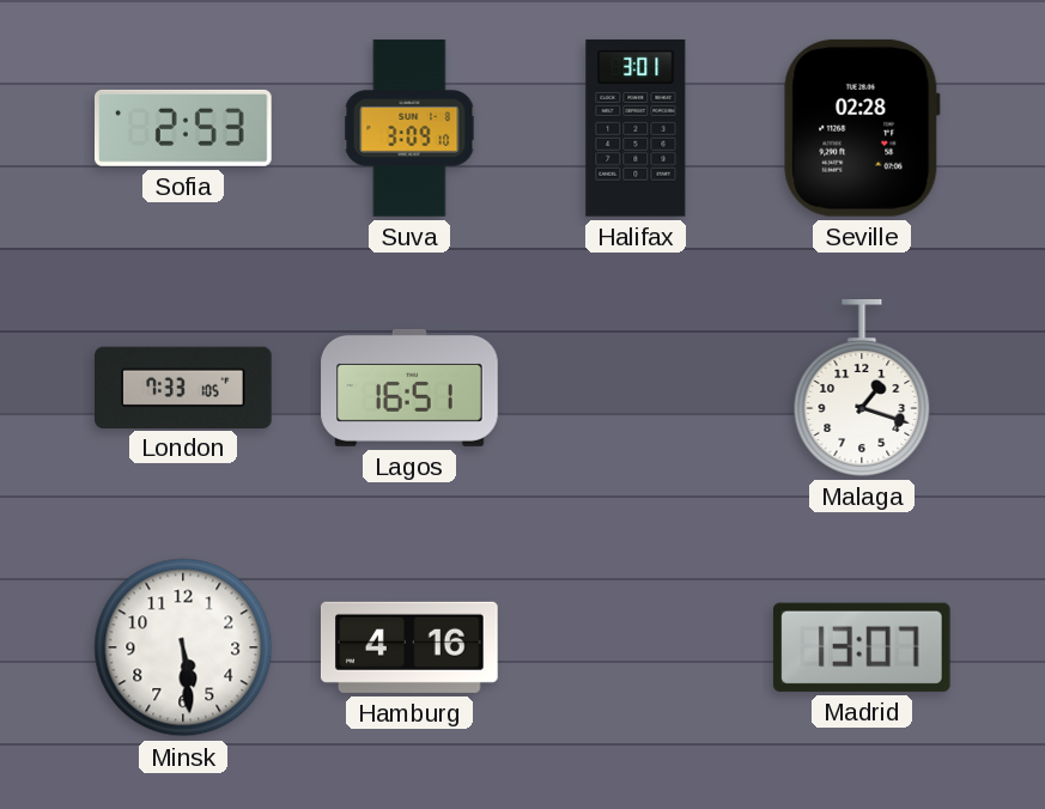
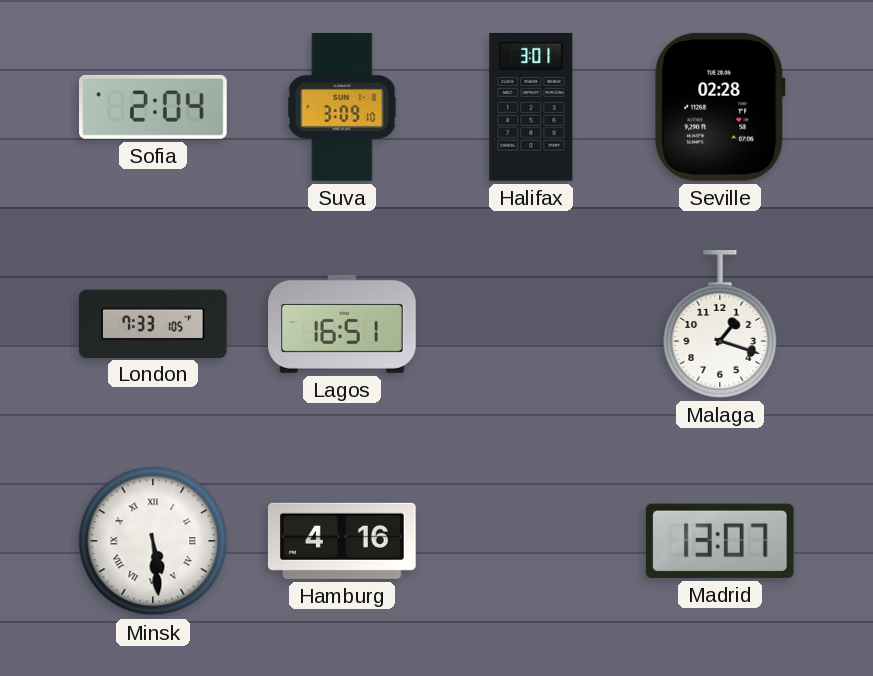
Sofia: 2:53 -> 2:04
Minsk numerals: Arabic -> Roman
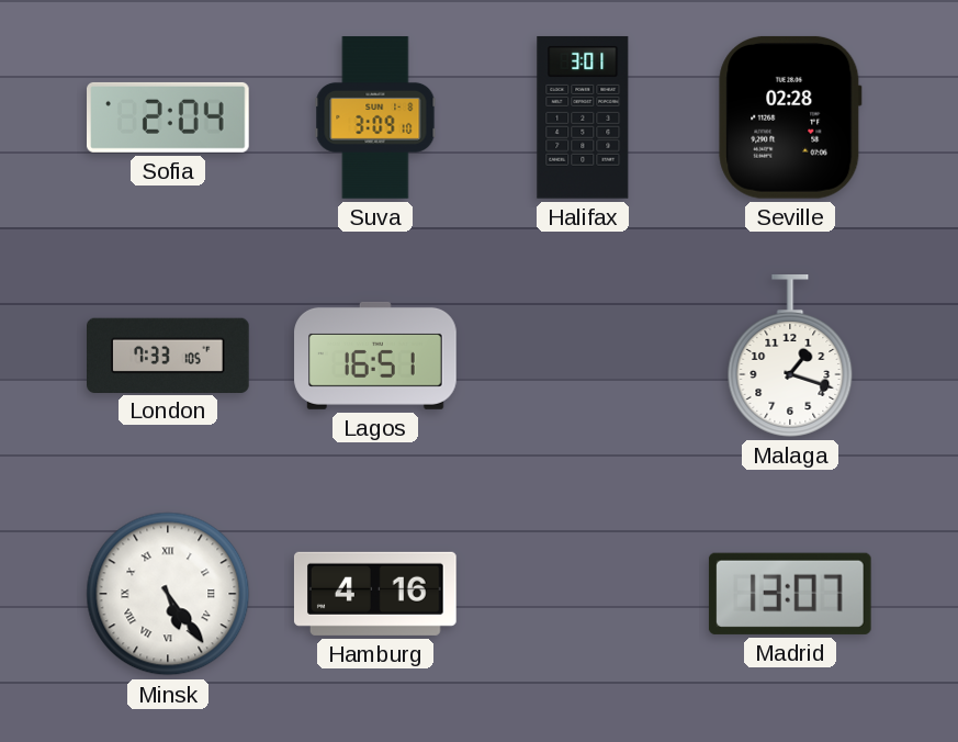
Minsk: 5:29 -> 5:24
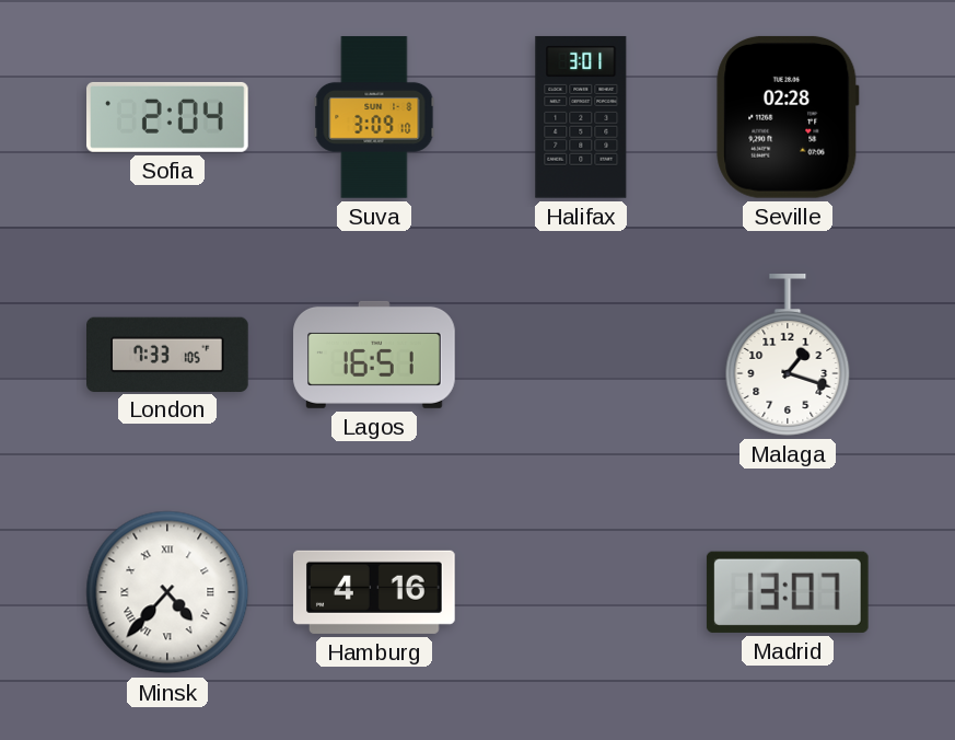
Minsk: 5:24 -> 4:37
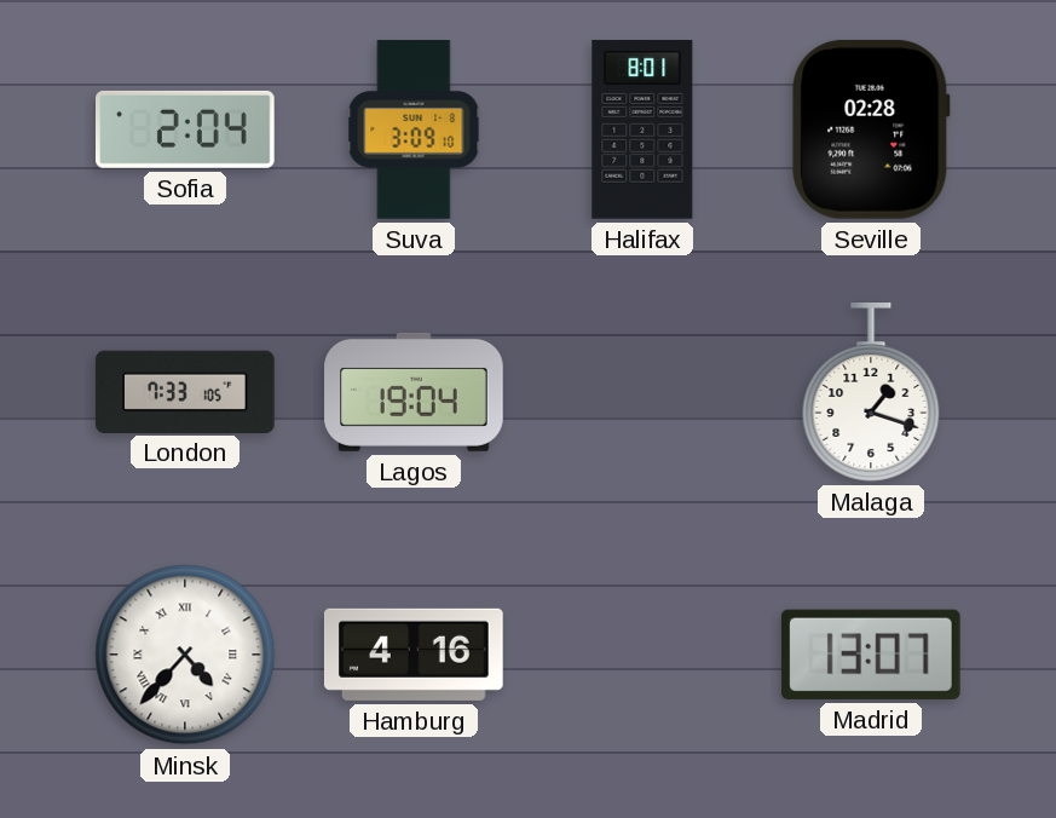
Halifax: 3:01 -> 8:01
Lagos: 16:51 -> 19:04
